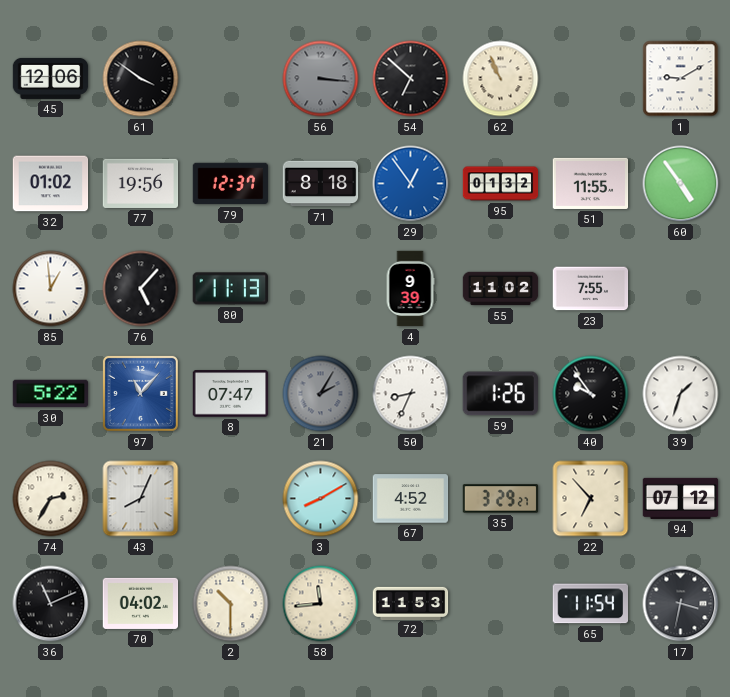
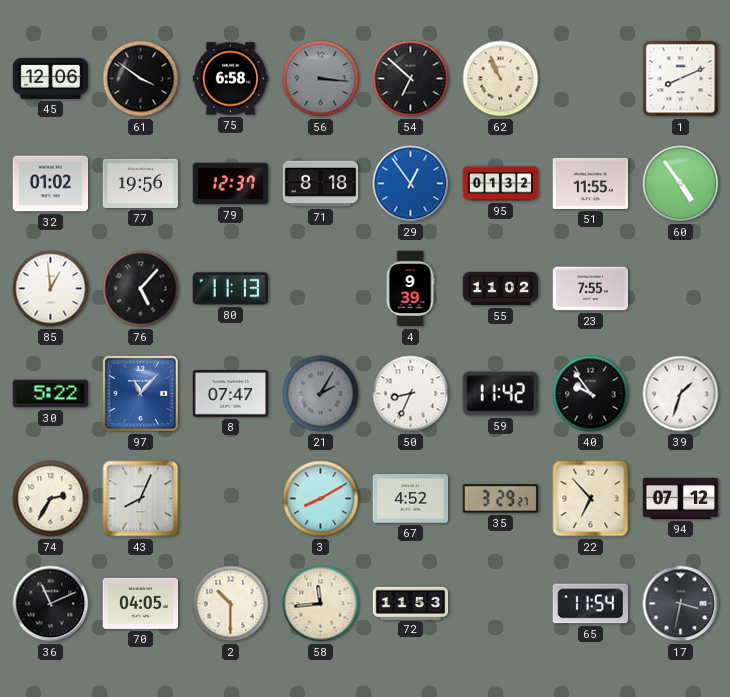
75: none -> 6:58
1: 9:10 -> 8:11
59: 1:26 -> 11:42
70: 04:02 -> 04:05
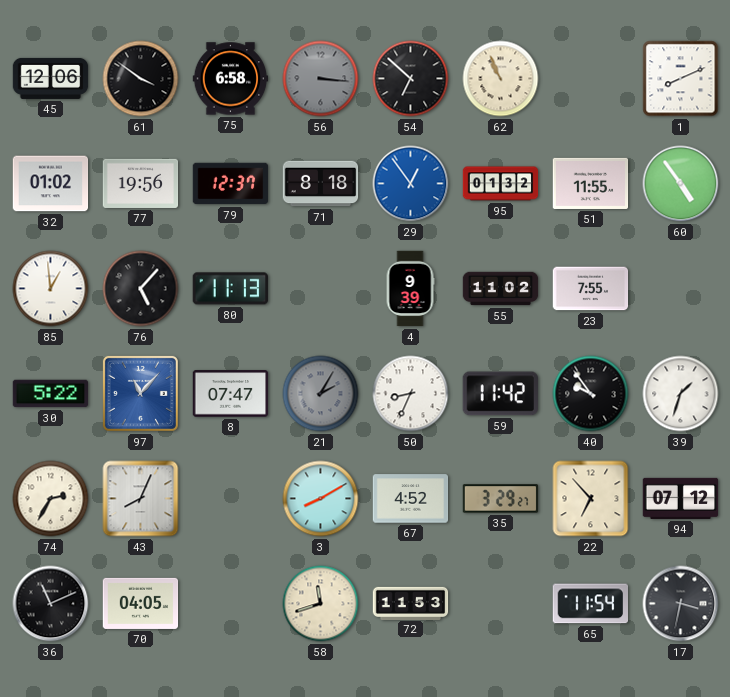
2: 10:30 -> none
58: 11:44 -> 11:42
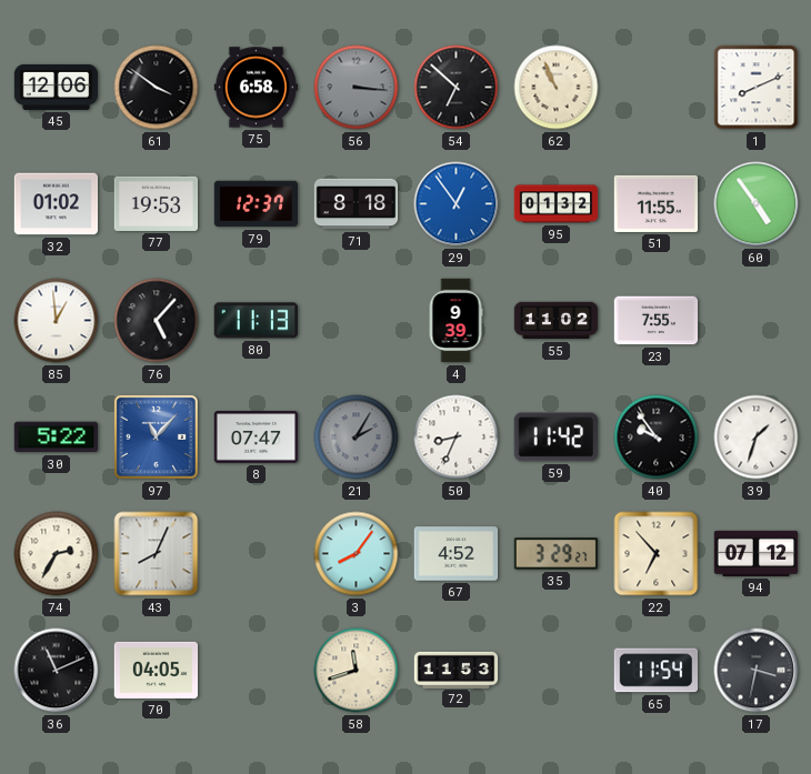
77: 19:56 -> 19:53
3: 8:10 -> 8:06
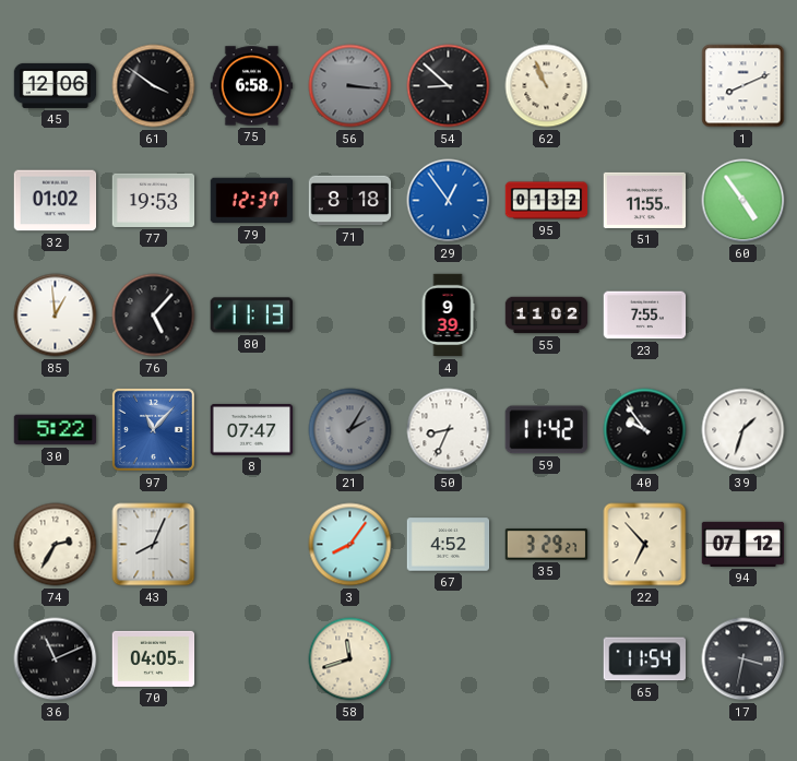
54: 6:52 -> 8:52
72: 11:53 -> none
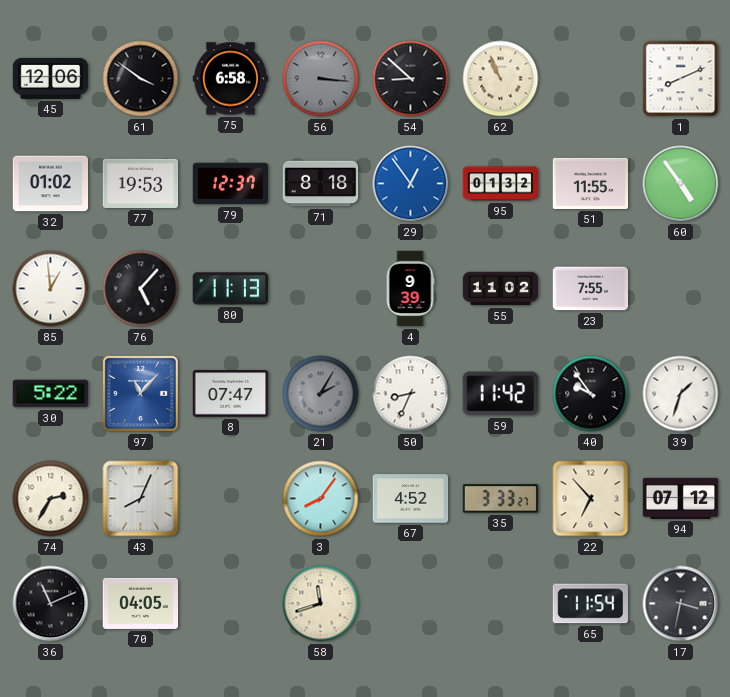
35: 3:29 -> 3:33
